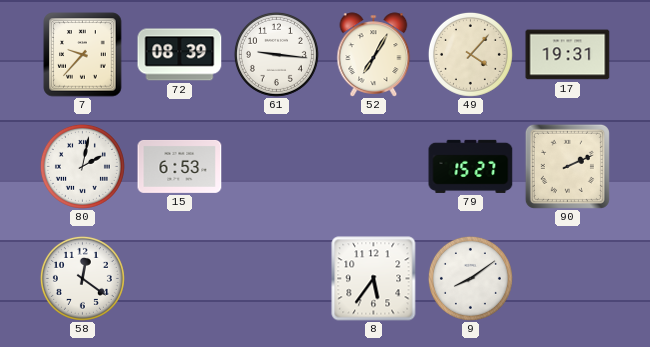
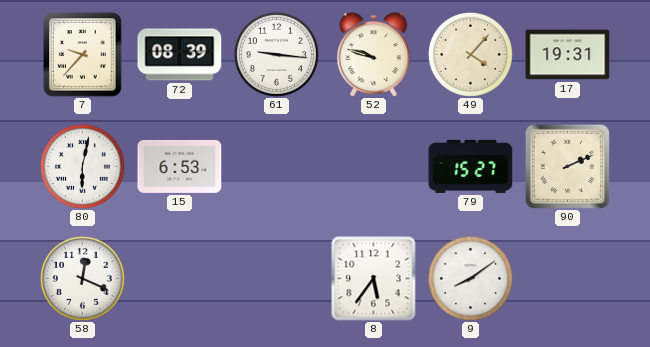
52: 7:05 -> 9:48
80: 2:02 -> 6:02
58: 12:21 -> 12:19
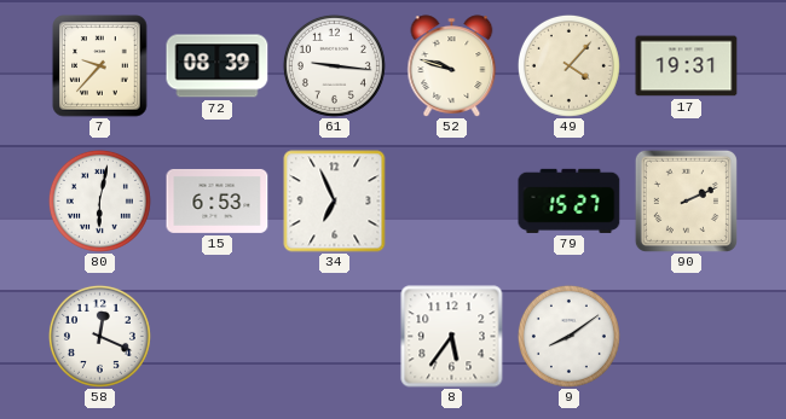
34: none -> 6:56
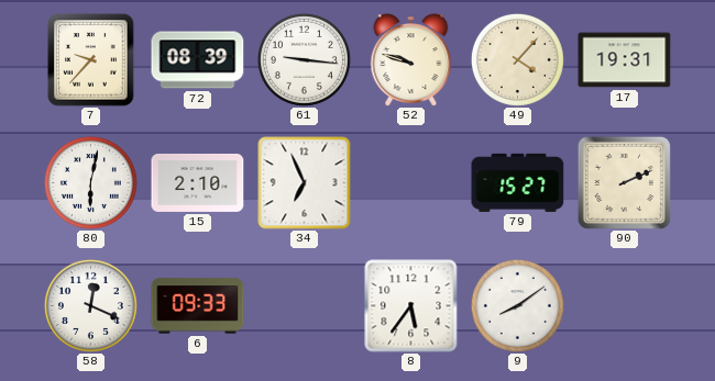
15: 6:53 -> 2:10
6: none -> 09:33
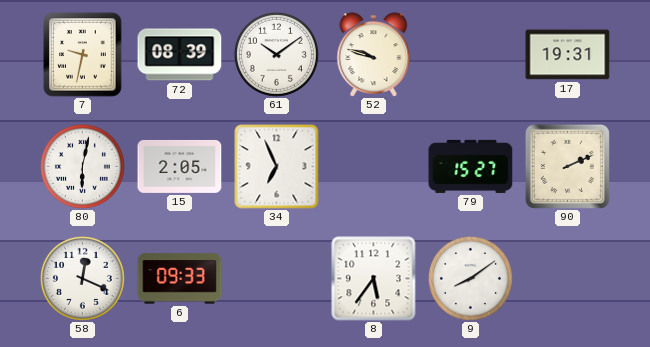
7: 9:37 -> 9:32
61: 9:16 -> 10:09
49: 4:07 -> none
15: 2:10 -> 2:05
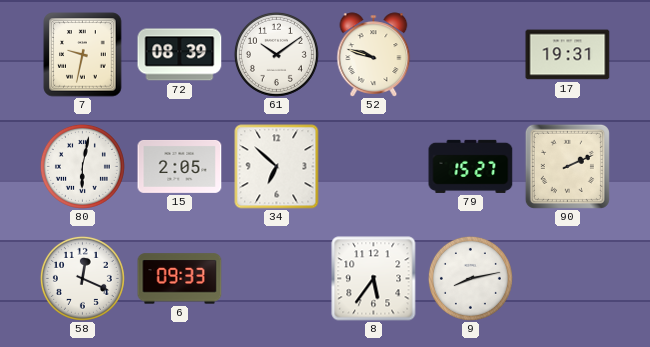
34: 6:56 -> 6:52
9: 8:09 -> 8:13
